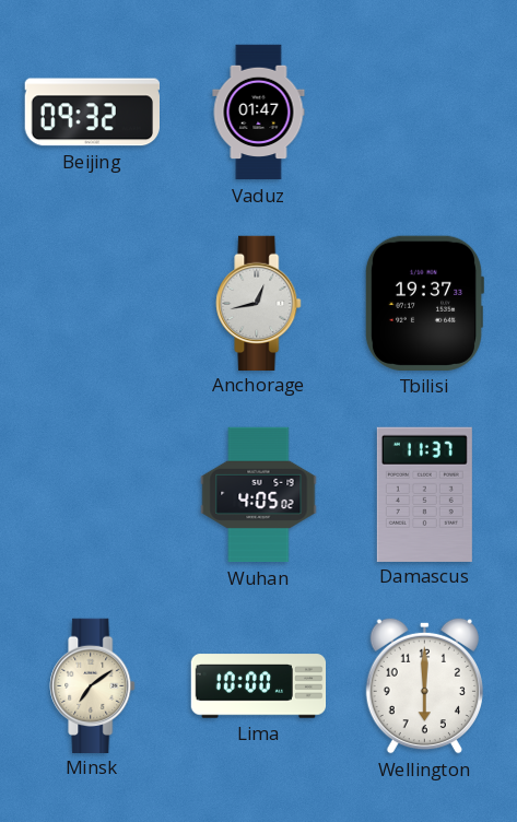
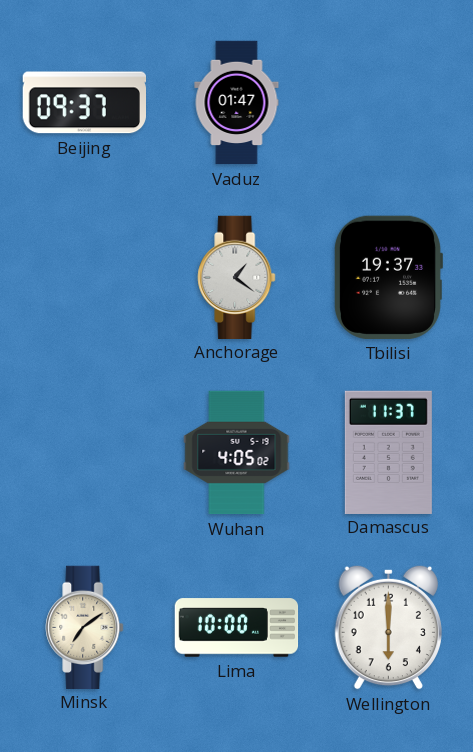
Beijing: 09:32 -> 09:37
Anchorage: 12:43 -> 1:21
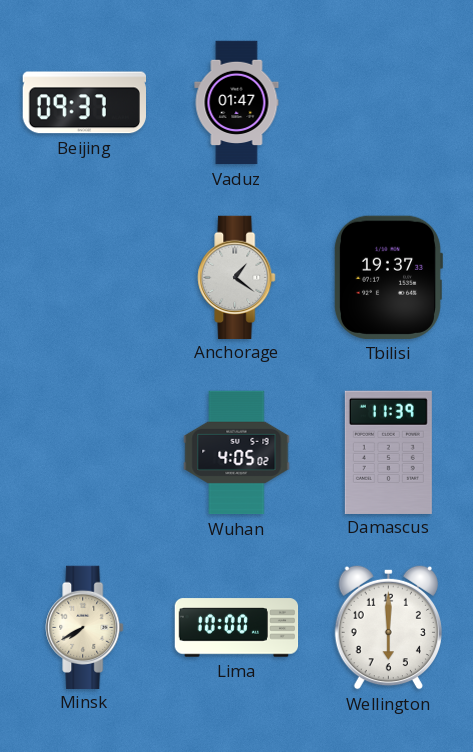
Damascus: 11:37 -> 11:39
Minsk: 7:09 -> 7:40
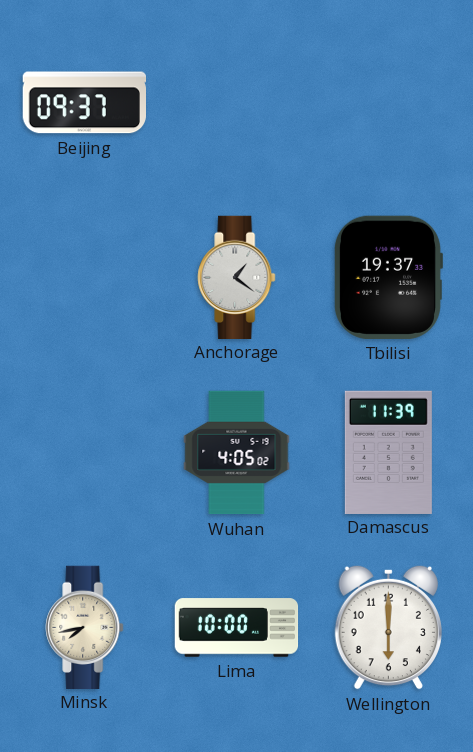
Vaduz: 01:47 -> none
Minsk: 7:40 -> 7:43
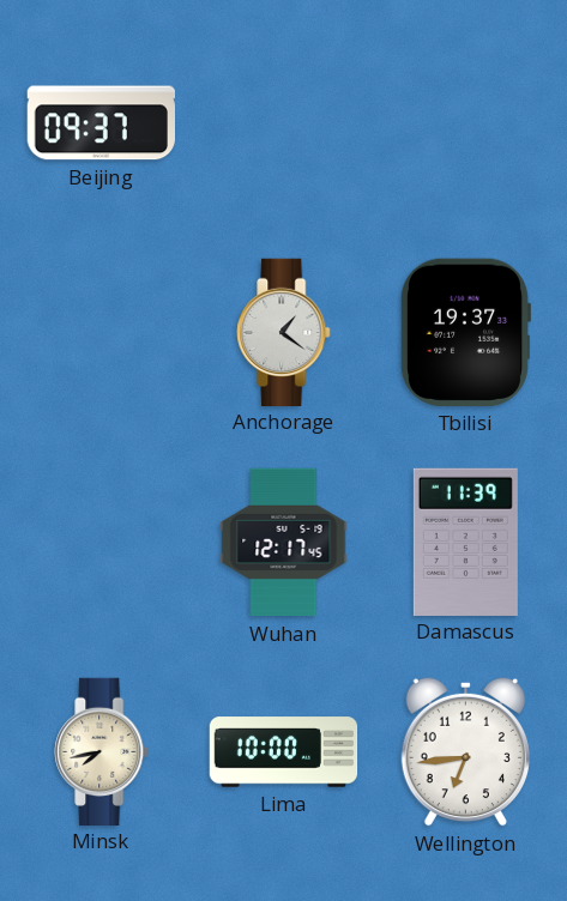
Wuhan: 4:05 -> 12:17
Wellington: 6:00 -> 6:44
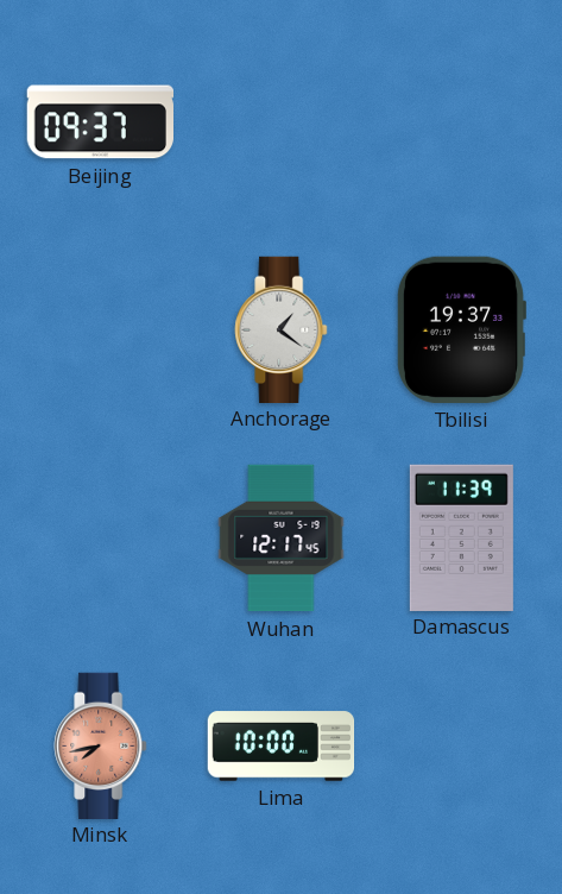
Minsk dial: cream -> salmon
Wellington: 6:44 -> none
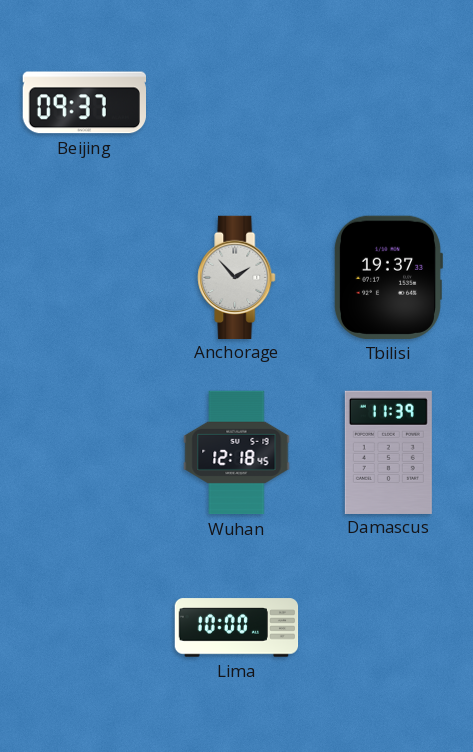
Anchorage: 1:21 -> 1:53
Wuhan: 12:17 -> 12:18
Minsk: 7:43 -> none
